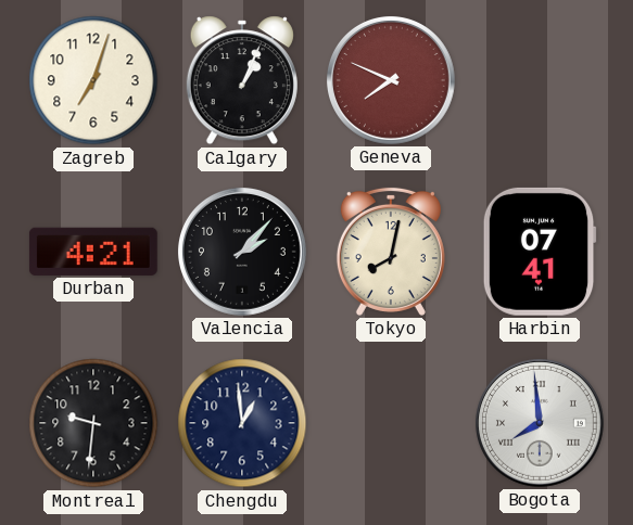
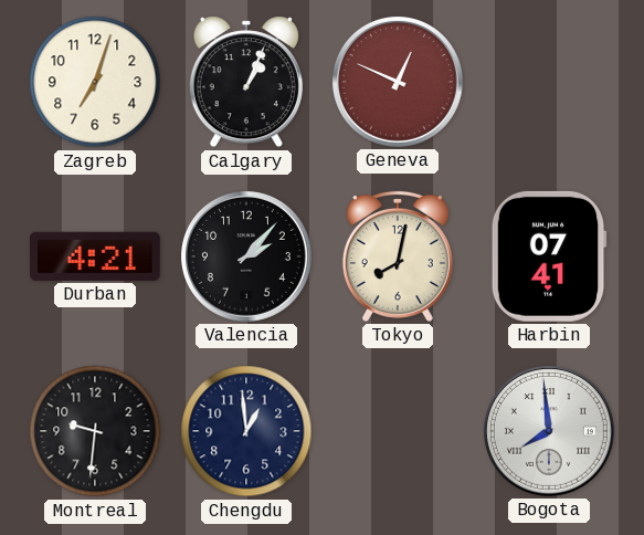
Geneva: 7:49 -> 12:49
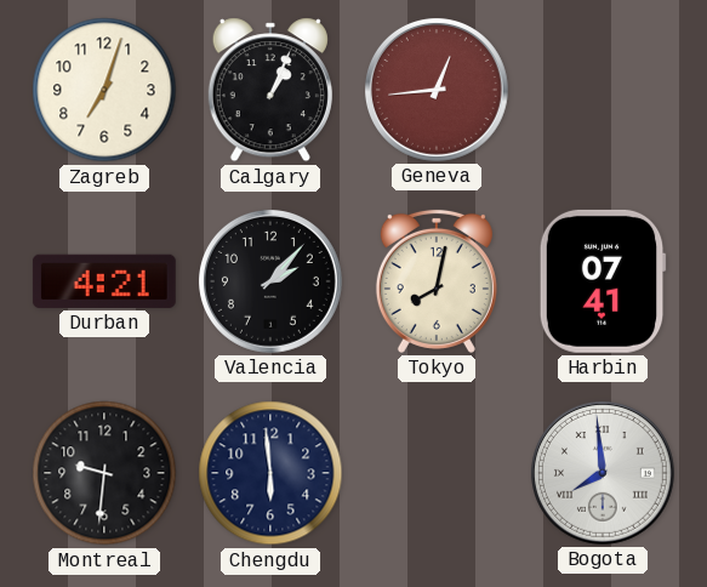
Geneva: 12:49 -> 12:44
Chengdu: 12:59 -> 5:59
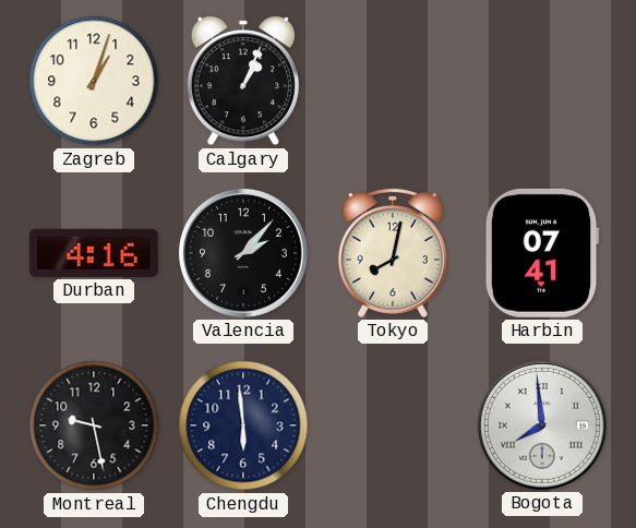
Zagreb: 7:03 -> 1:03
Geneva: 12:44 -> none
Durban: 4:21 -> 4:16
Montreal: 9:31 -> 9:28
